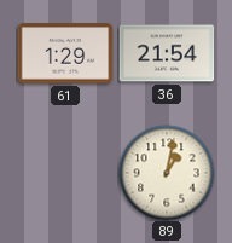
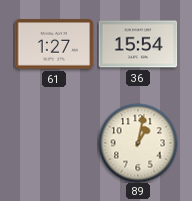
61: 1:29 -> 1:27
36: 21:54 -> 15:54
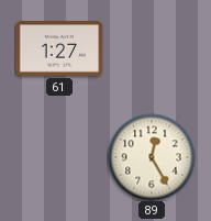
36: 15:54 -> none
89: 1:02 -> 12:25
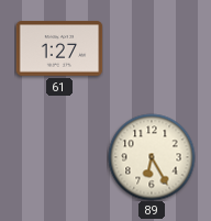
89: 12:25 -> 6:25
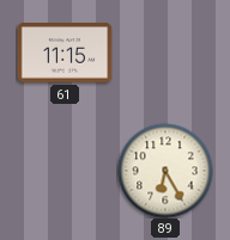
61: 1:27 -> 11:15
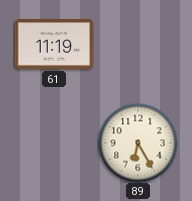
61: 11:15 -> 11:19
